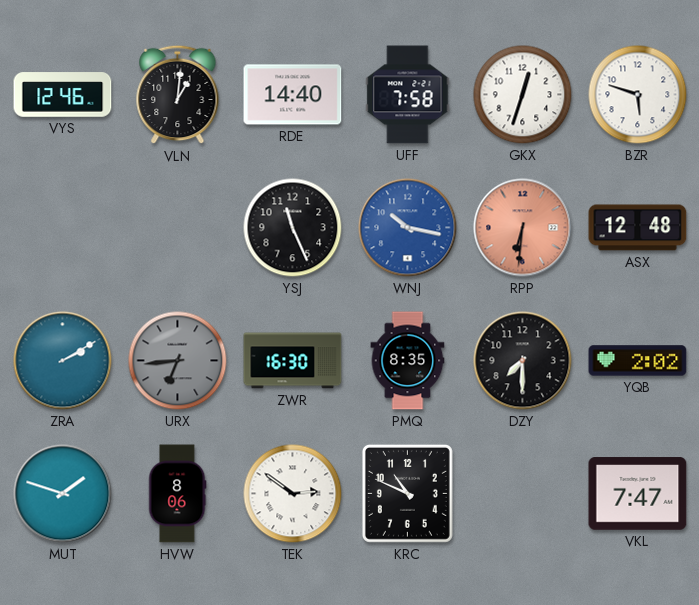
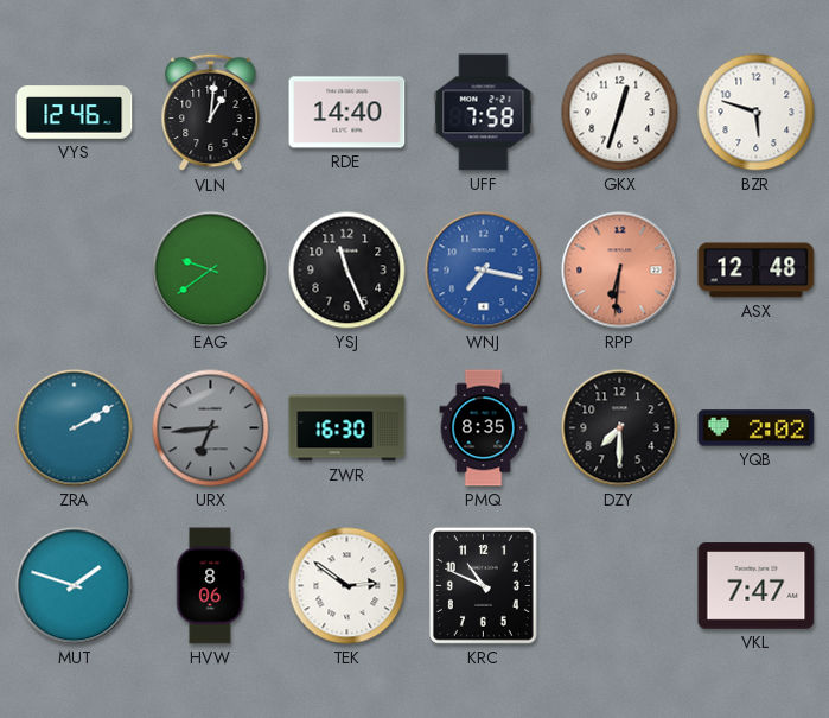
EAG: none -> 9:39
WNJ: 10:17 -> 7:17
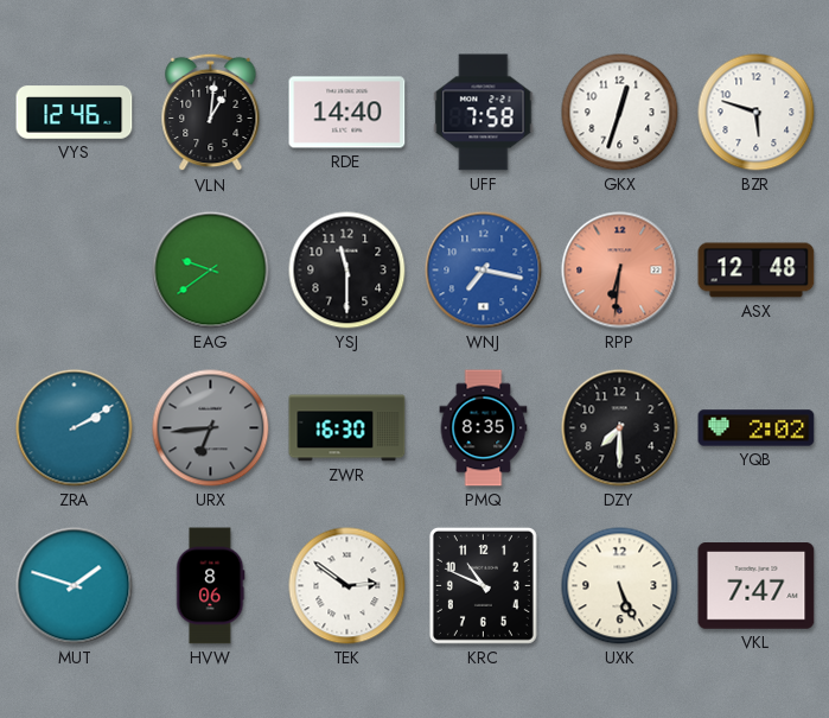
YSJ: 11:26 -> 11:30
UXK: none -> 5:26
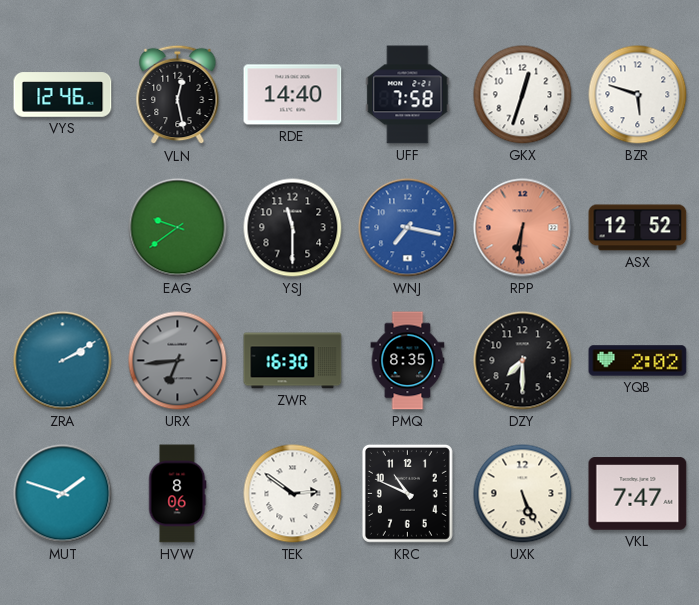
VLN: 1:01 -> 12:28
ASX: 12:48 -> 12:52
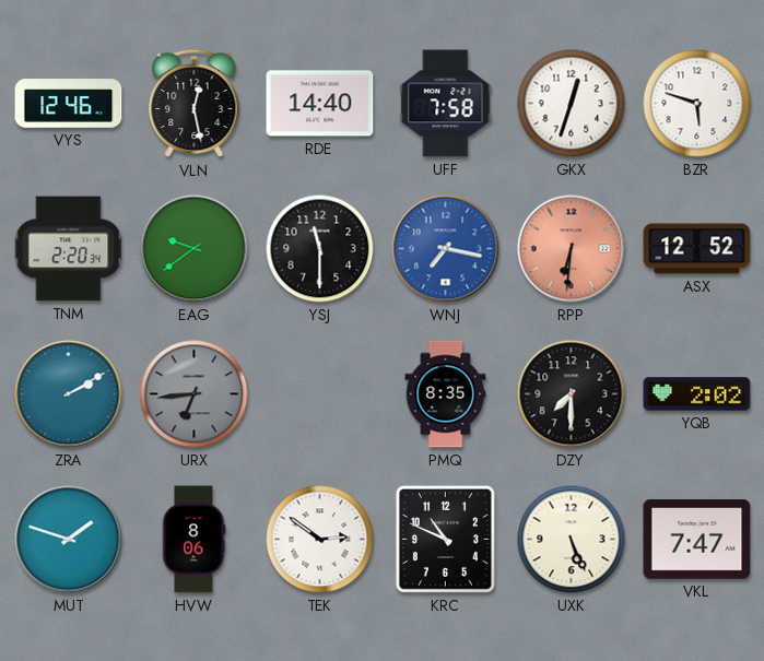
TNM: none -> 2:20
ZWR: 16:30 -> none
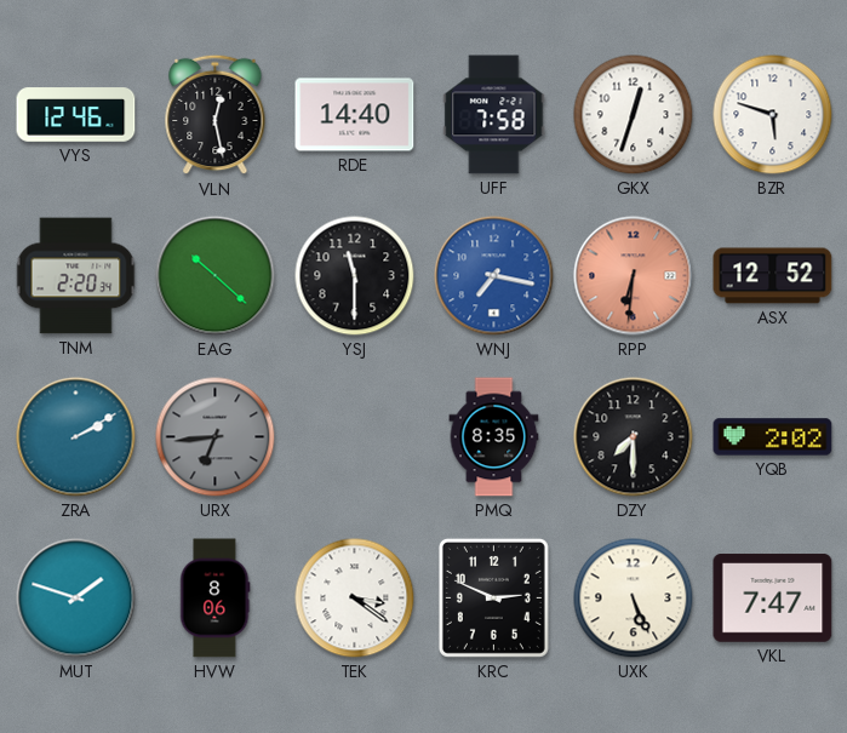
EAG: 9:39 -> 10:22
TEK: 2:51 -> 3:21
KRC: 10:49 -> 2:49
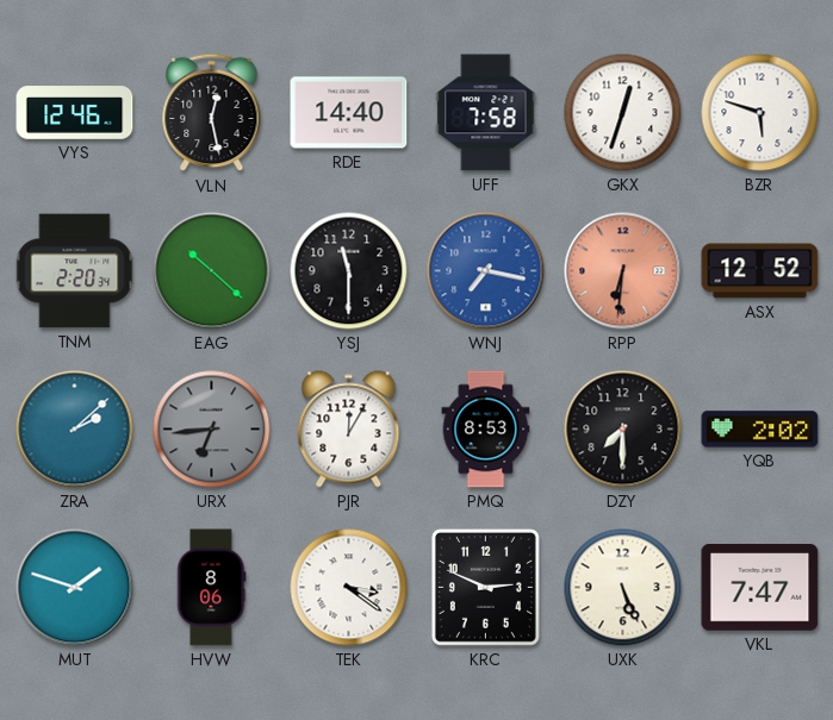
ZRA: 2:10 -> 2:08
PJR: none -> 12:05
PMQ: 8:35 -> 8:53
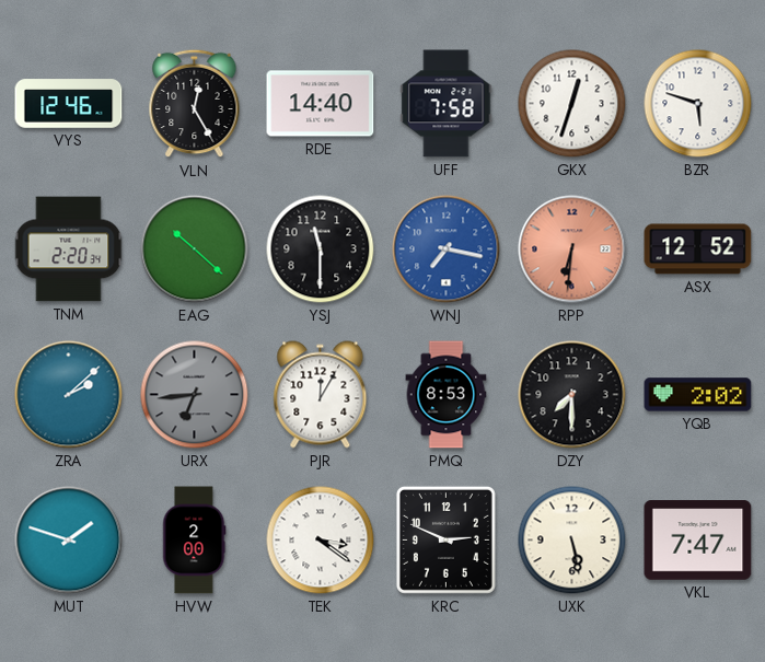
VLN: 12:28 -> 12:25
HVW: 8:06 -> 2:00
UXK: 5:26 -> 5:28
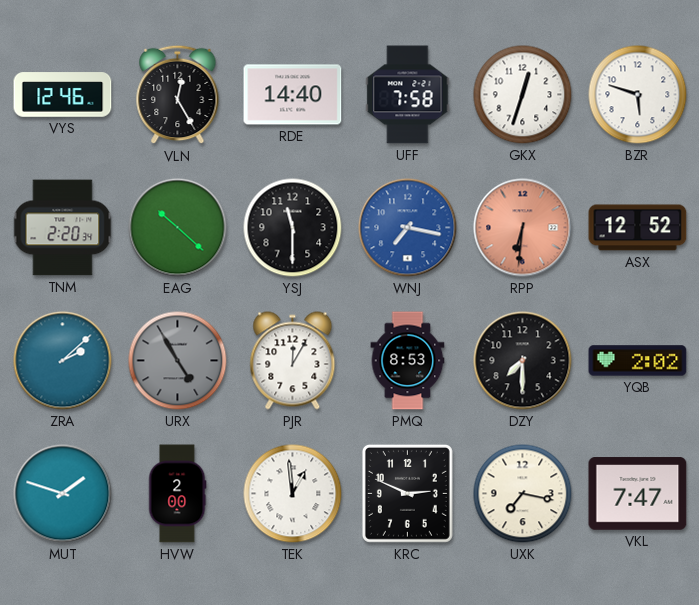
URX: 6:44 -> 4:55
TEK: 3:21 -> 12:59
UXK: 5:28 -> 7:17
